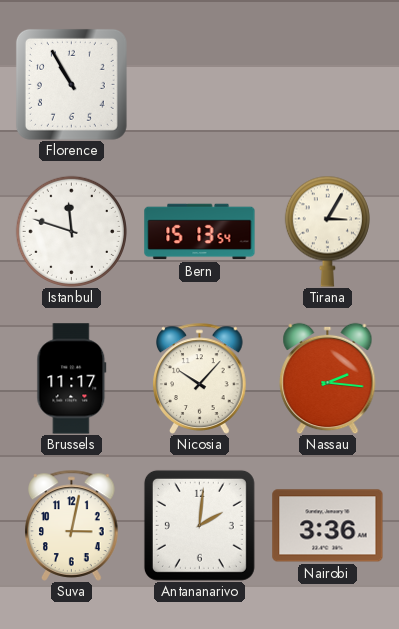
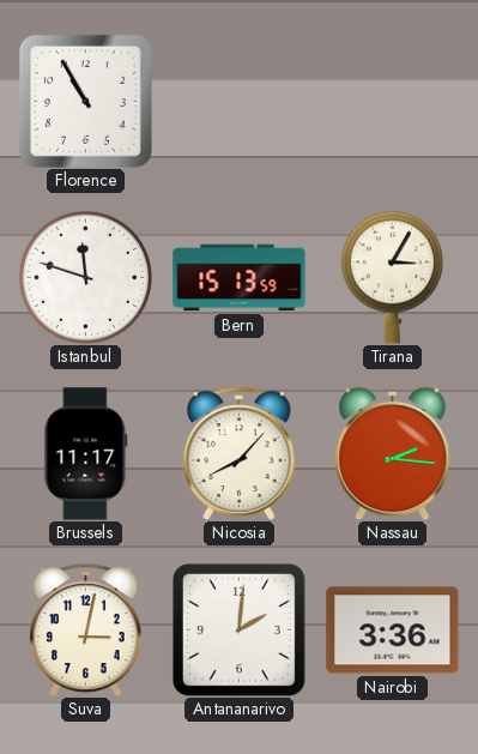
Bern: 15:13:54 -> 15:13:59
Nicosia: 10:07 -> 8:07
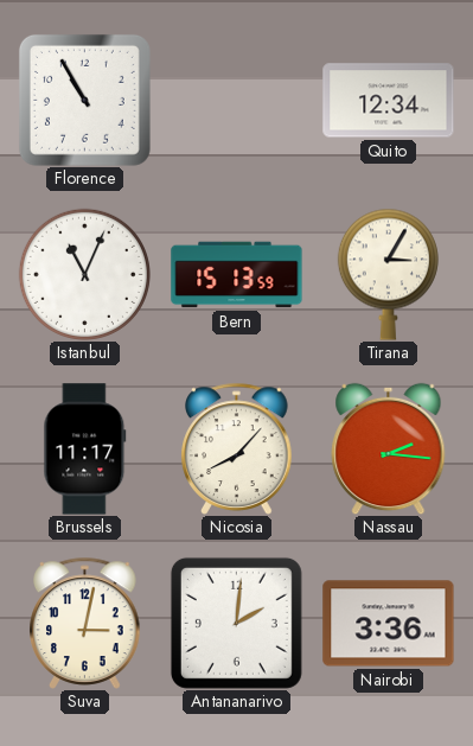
Quito: none -> 12:34
Istanbul: 11:48 -> 11:04
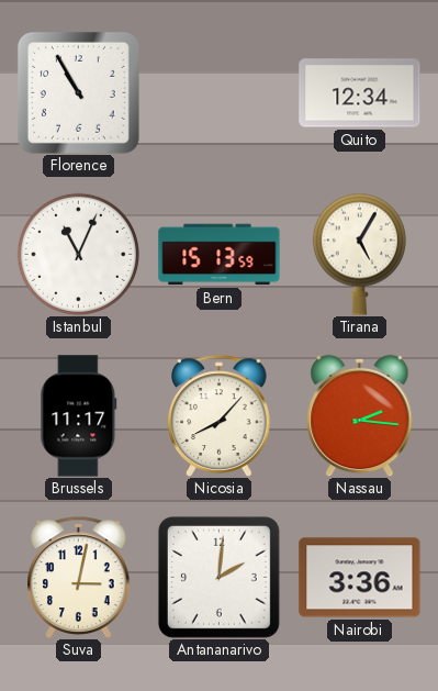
Tirana: 3:05 -> 5:05
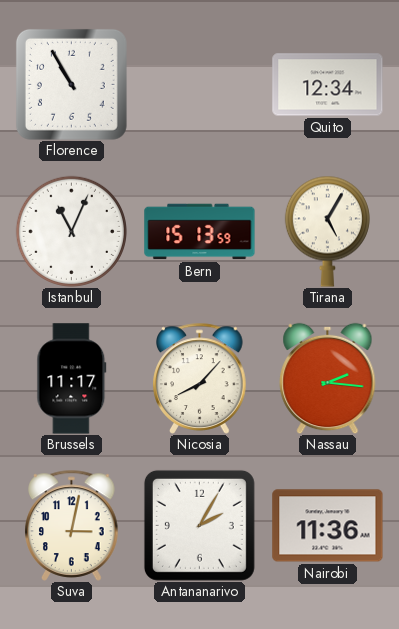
Antananarivo: 2:01 -> 2:05
Nairobi: 3:36 -> 11:36
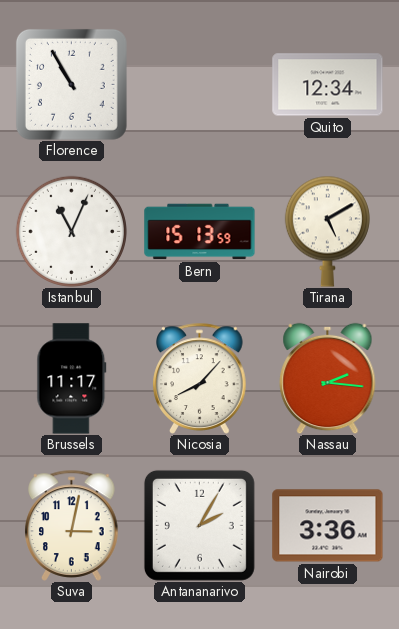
Tirana: 5:05 -> 5:10
Nairobi: 11:36 -> 3:36
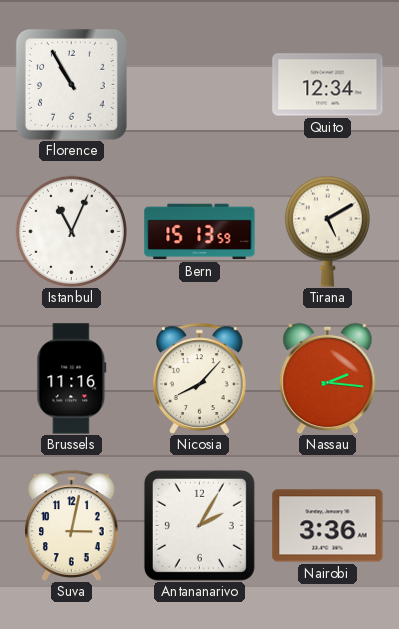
Brussels: 11:17 -> 11:16
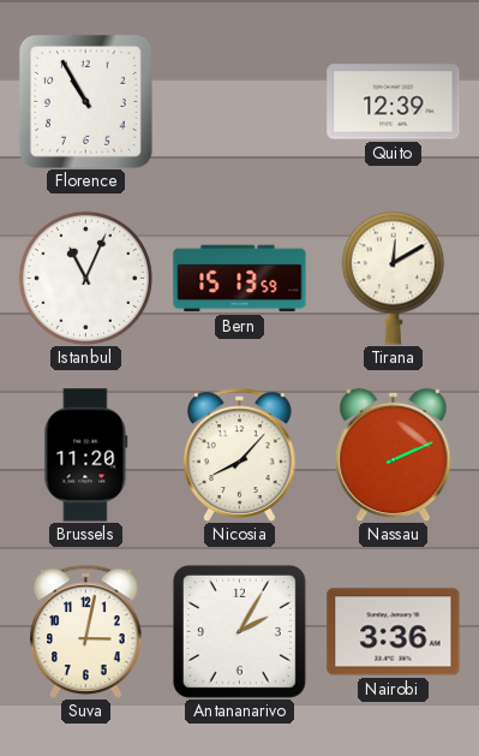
Quito: 12:34 -> 12:39
Tirana: 5:10 -> 12:10
Brussels: 11:16 -> 11:20
Nassau: 2:16 -> 2:11
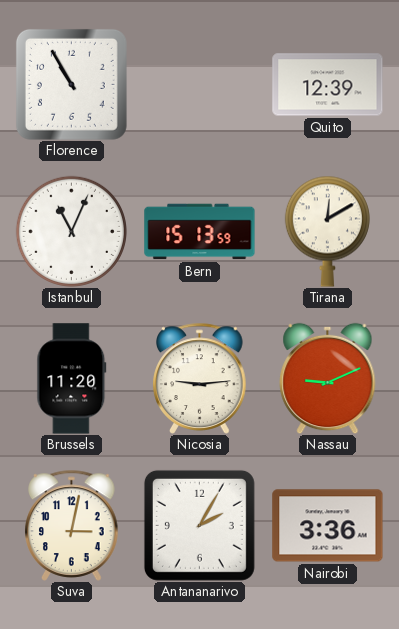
Nicosia: 8:07 -> 9:14
Nassau: 2:11 -> 9:11
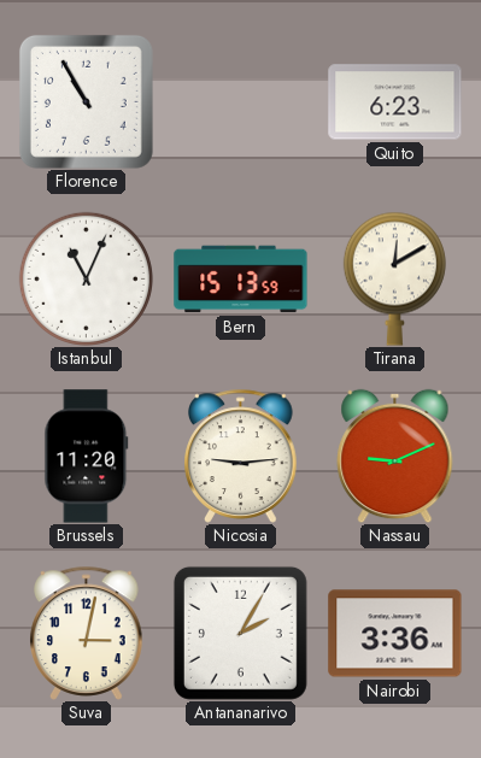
Quito: 12:39 -> 6:23
